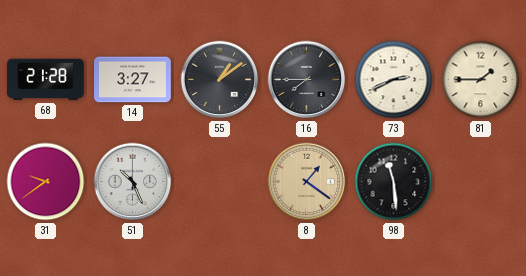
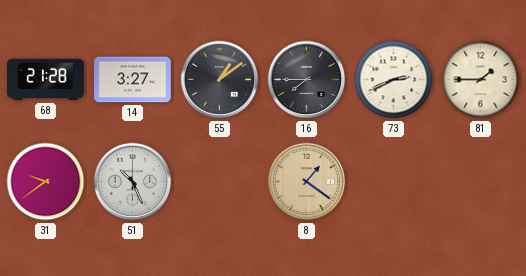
98: 11:29 -> none
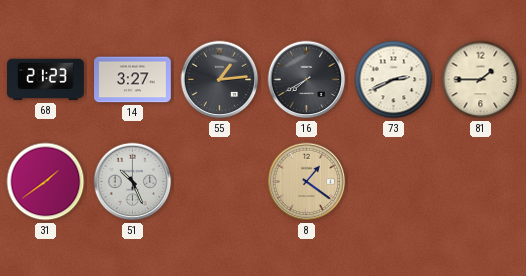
68: 21:28 -> 21:23
55: 1:09 -> 1:14
16: 7:45 -> 7:40
31: 9:39 -> 1:39
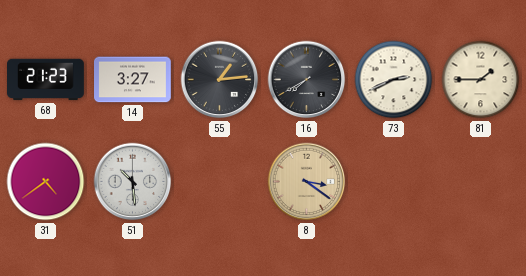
31: 1:39 -> 4:39
51: 10:26 -> 10:29
8: 1:21 -> 3:21
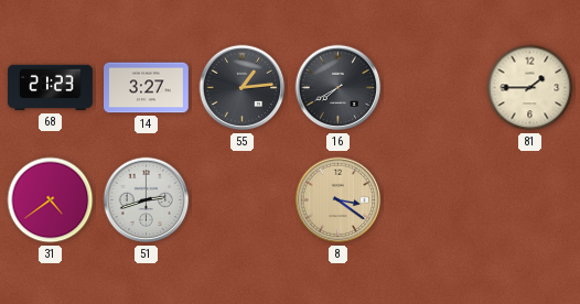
73: 2:41 -> none
51: 10:29 -> 2:42
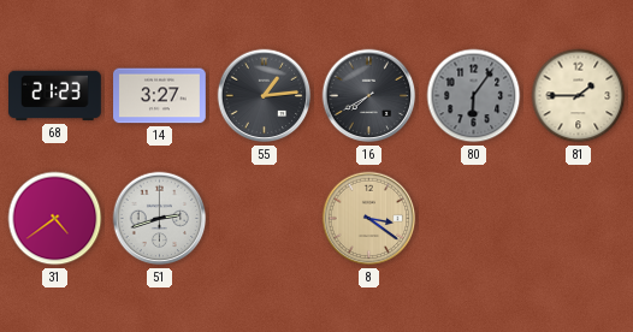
80: none -> 6:06
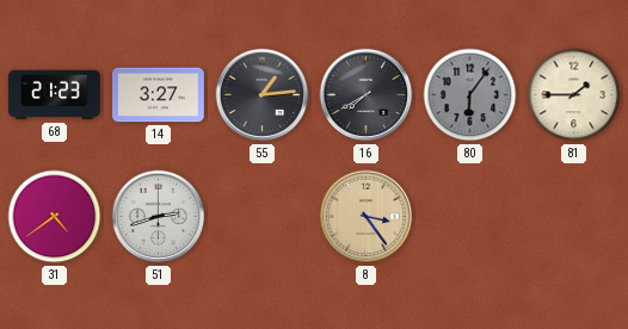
8: 3:21 -> 3:24
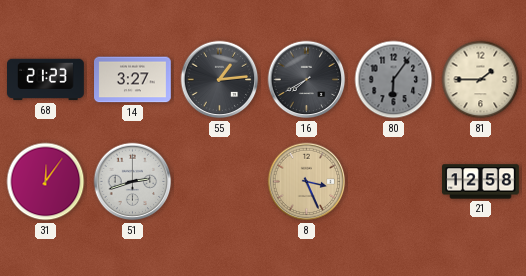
31: 4:39 -> 12:06
8: 3:24 -> 3:26
21: none -> 12:58
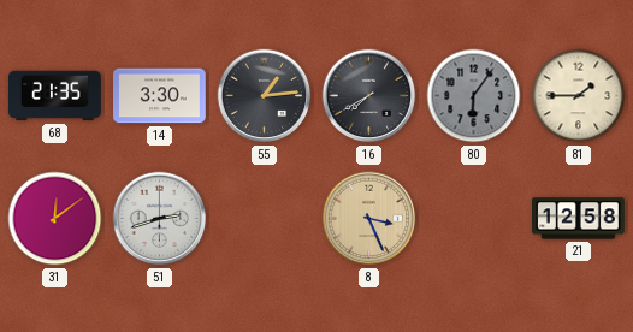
68: 21:23 -> 21:35
14: 3:27 -> 3:30
31: 12:06 -> 12:09
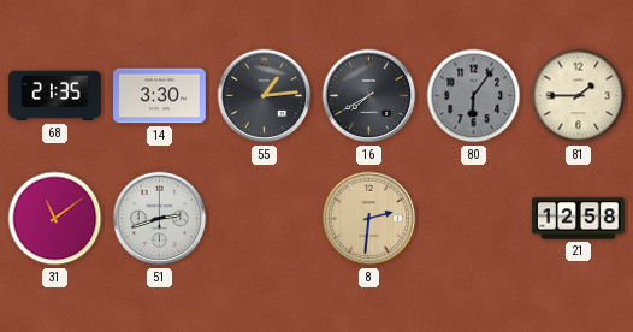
31: 12:09 -> 11:09
8: 3:26 -> 2:31
